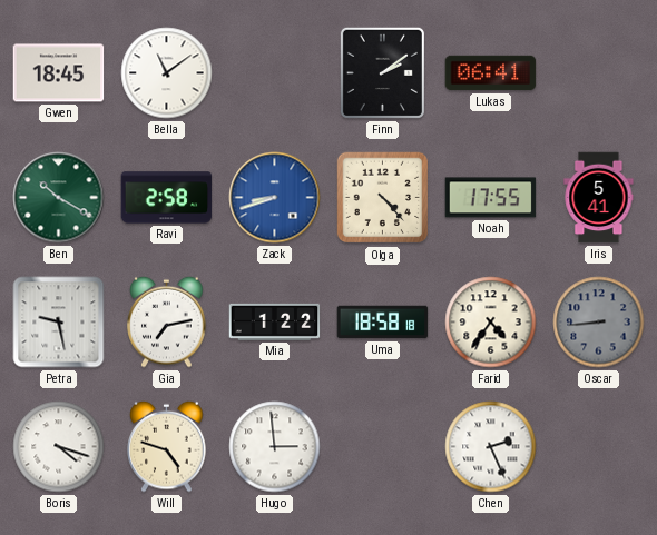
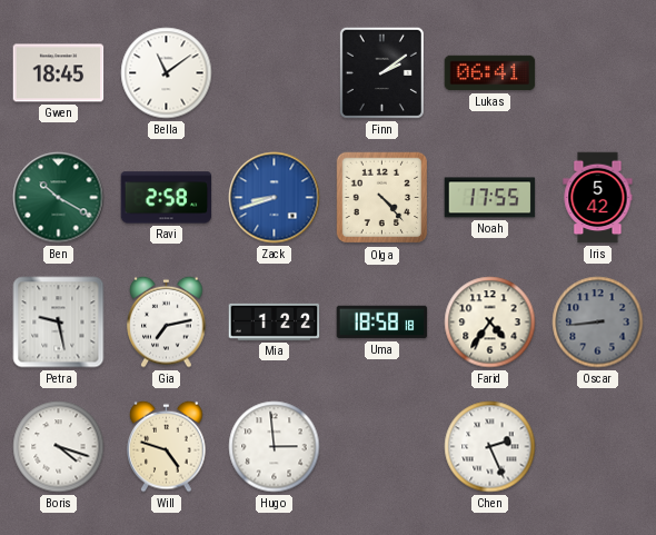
Iris: 5:41 -> 5:42
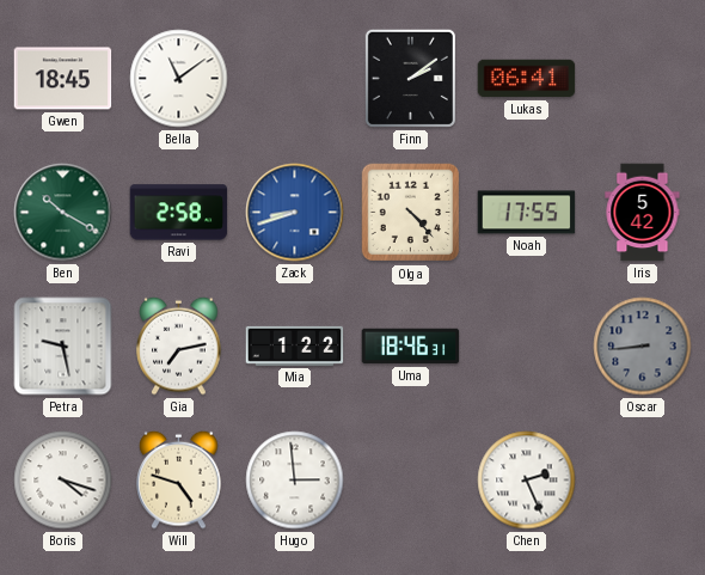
Uma: 18:58 -> 18:46
Farid: 4:36 -> none
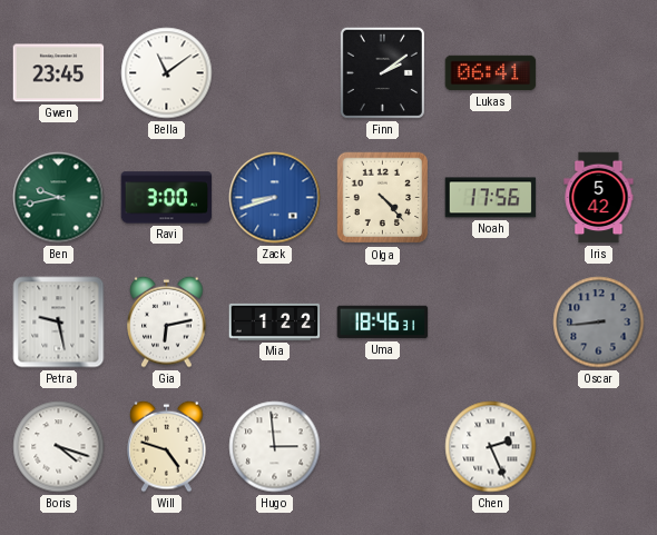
Gwen: 18:45 -> 23:45
Ben: 10:20 -> 9:43
Ravi: 2:58 -> 3:00
Noah: 17:55 -> 17:56
Gia: 7:13 -> 6:13
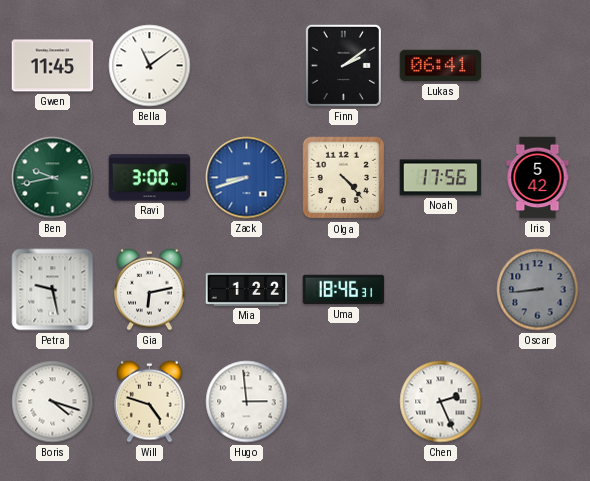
Gwen: 23:45 -> 11:45
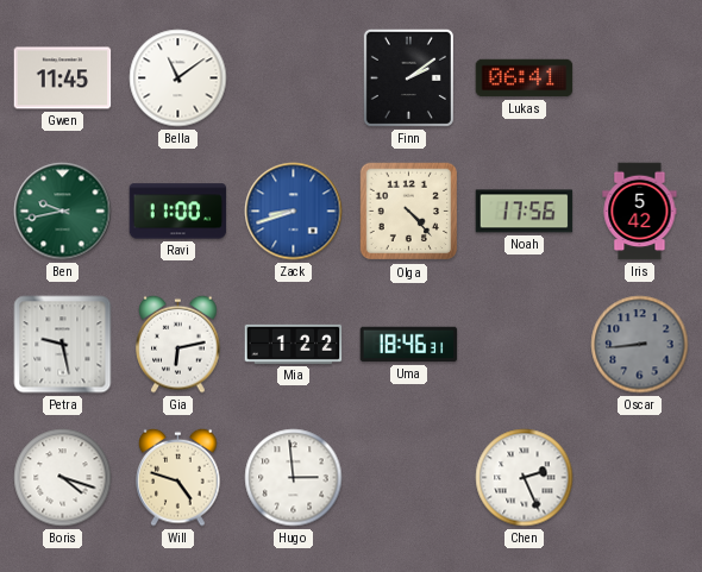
Ravi: 3:00 -> 11:00
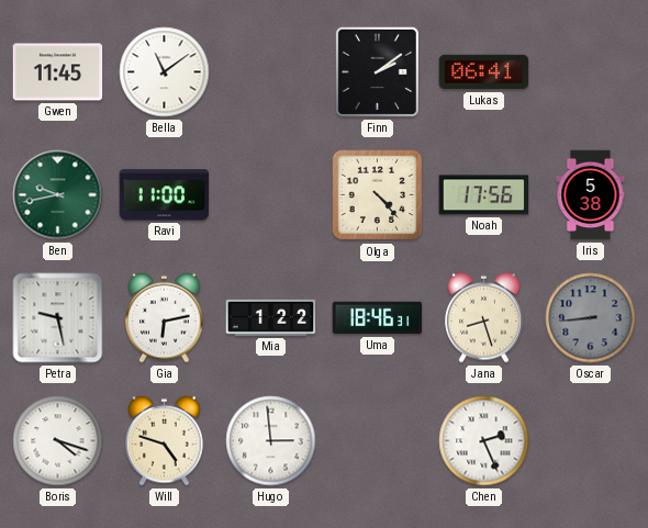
Zack: 8:42 -> none
Iris: 5:42 -> 5:38
Jana: none -> 8:27
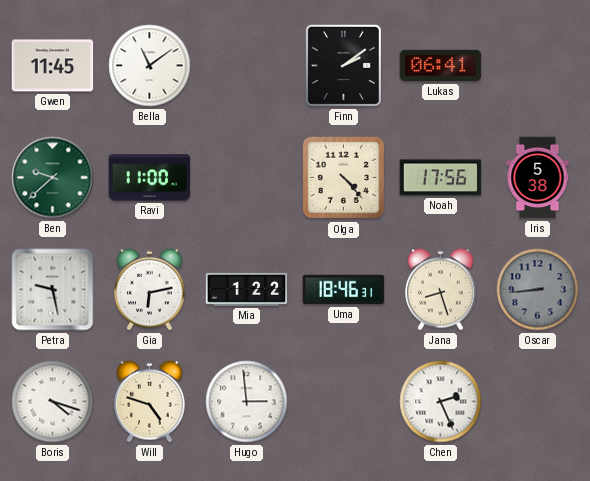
Ben: 9:43 -> 9:38
